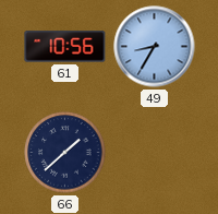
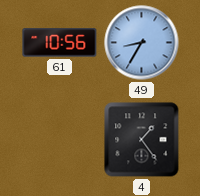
66: 1:38 -> none
4: none -> 1:24
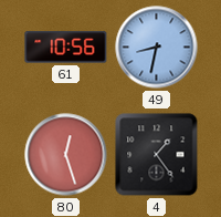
49: 8:35 -> 8:32
80: none -> 12:27
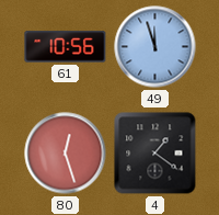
49: 8:32 -> 11:57
4: 1:24 -> 1:21
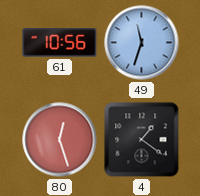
49: 11:57 -> 11:33
